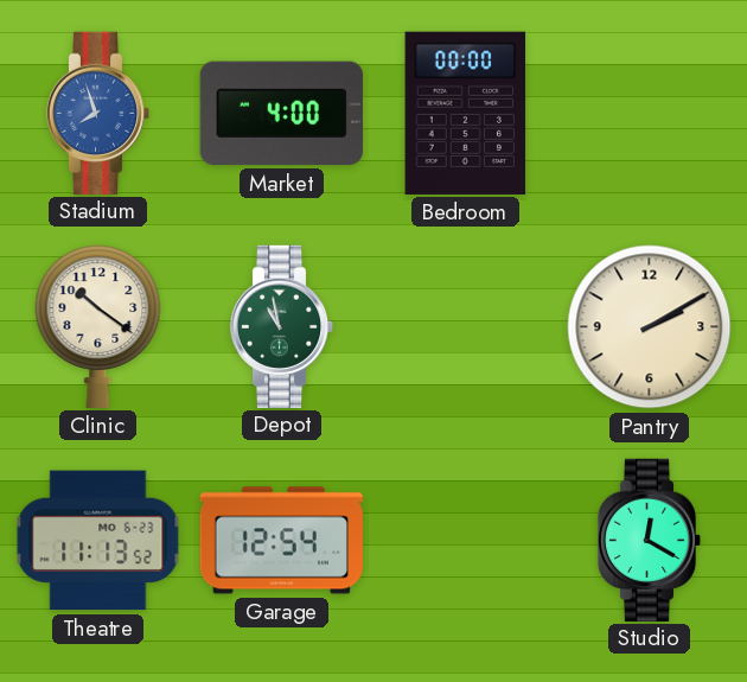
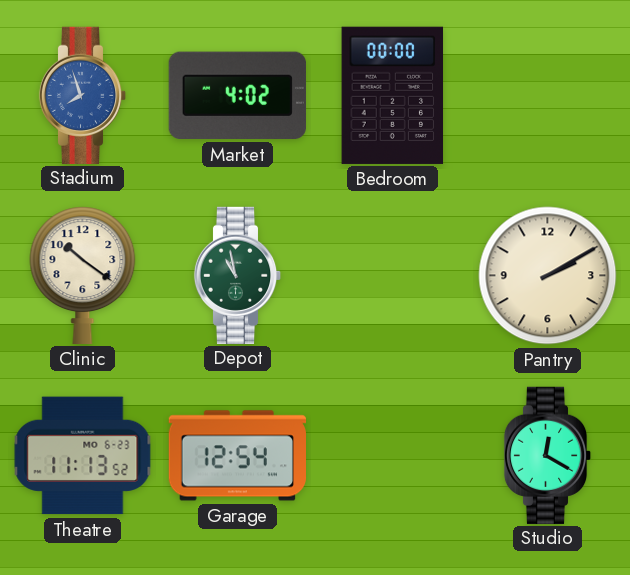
Market: 4:00 -> 4:02
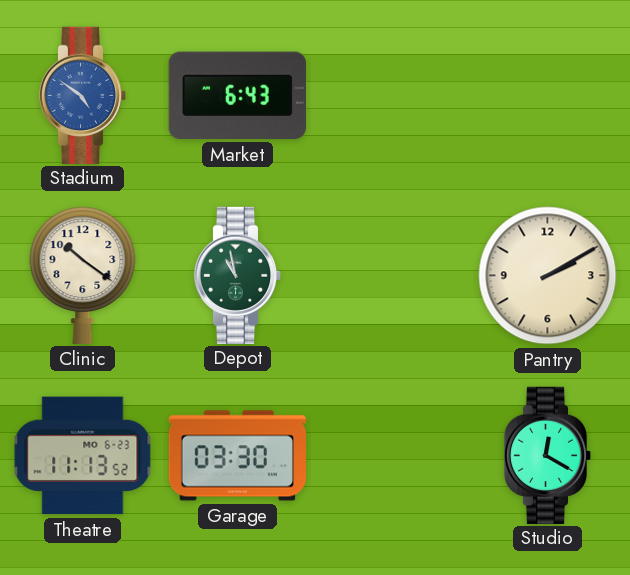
Stadium: 7:57 -> 4:51
Market: 4:02 -> 6:43
Bedroom: 00:00 -> none
Garage: 12:54 -> 03:30
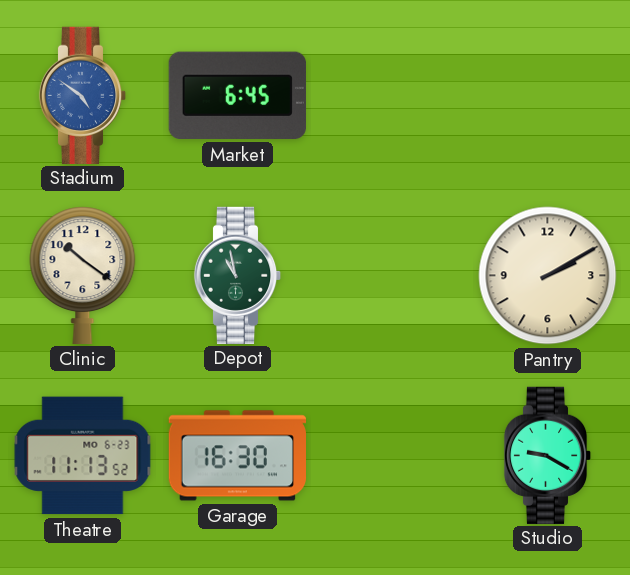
Market: 6:43 -> 6:45
Garage: 03:30 -> 16:30
Studio: 12:20 -> 9:20
